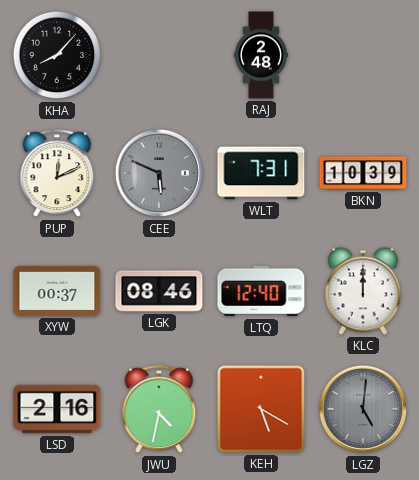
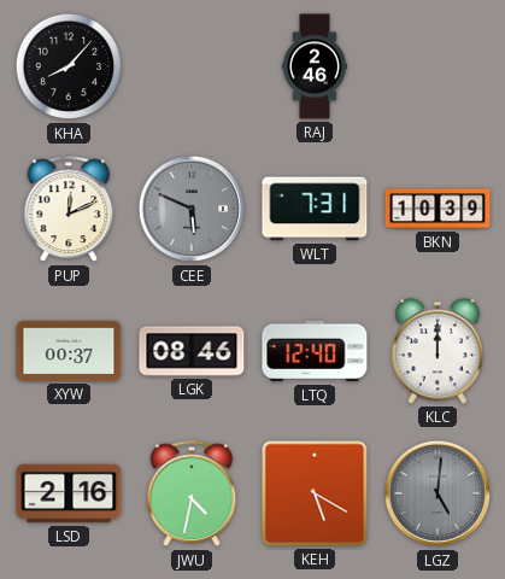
RAJ: 2:48 -> 2:46
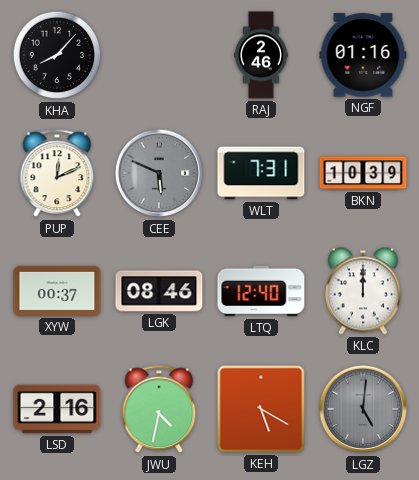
NGF: none -> 01:16
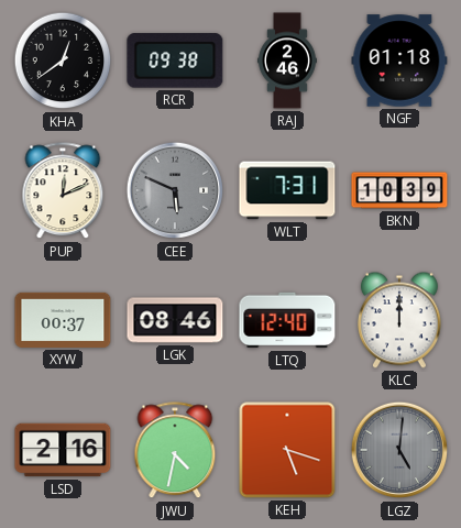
KHA: 8:07 -> 12:39
RCR: none -> 09:38
NGF: 01:16 -> 01:18
KEH: 5:20 -> 5:18
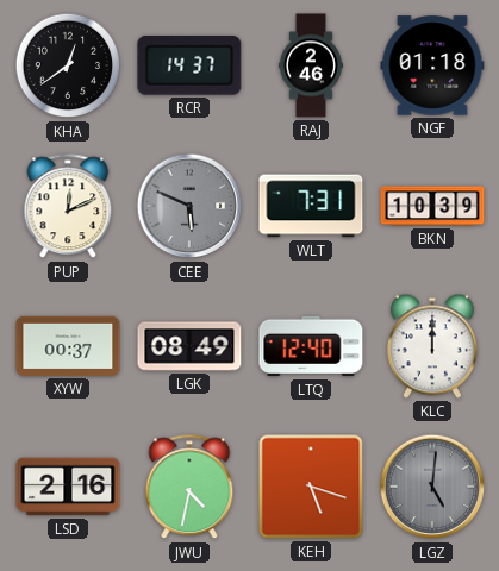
RCR: 09:38 -> 14:37
LGK: 08:46 -> 08:49
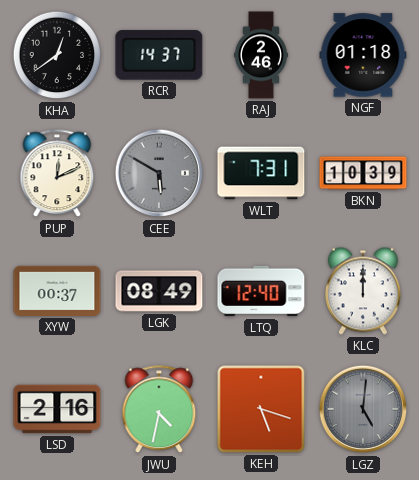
CEE: 5:49 -> 5:50
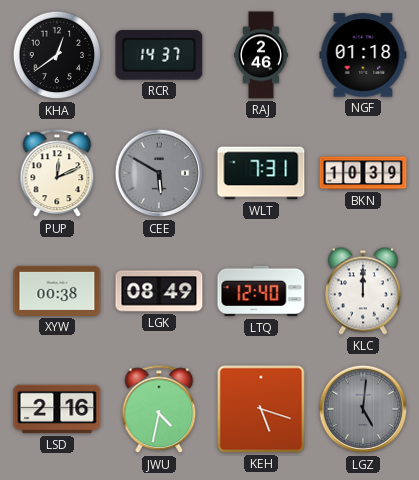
XYW: 00:37 -> 00:38
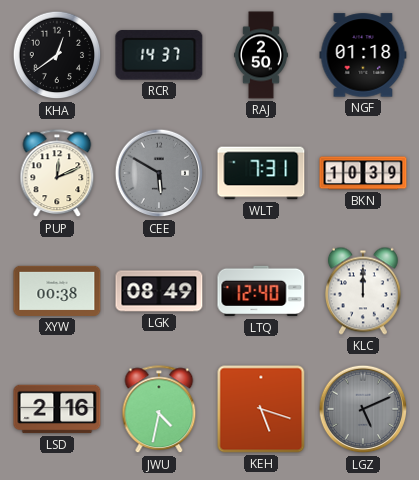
RAJ: 2:46 -> 2:50
LGZ: 5:01 -> 5:11
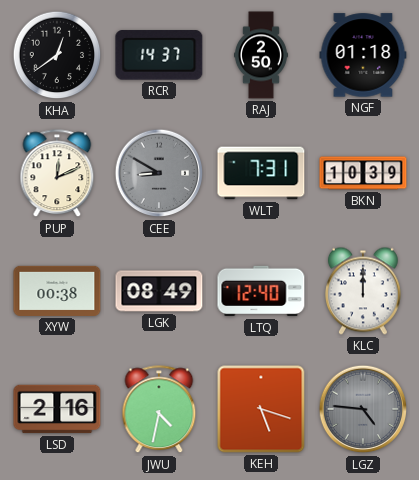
CEE: 5:50 -> 8:50
LGZ: 5:11 -> 4:46
